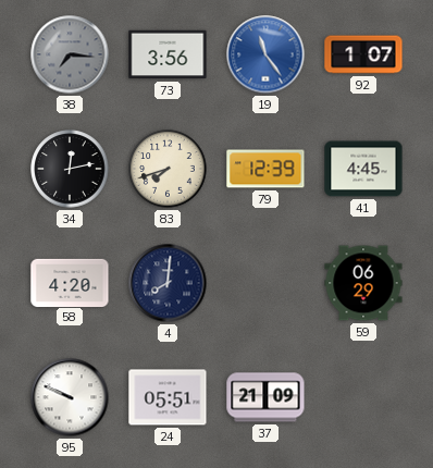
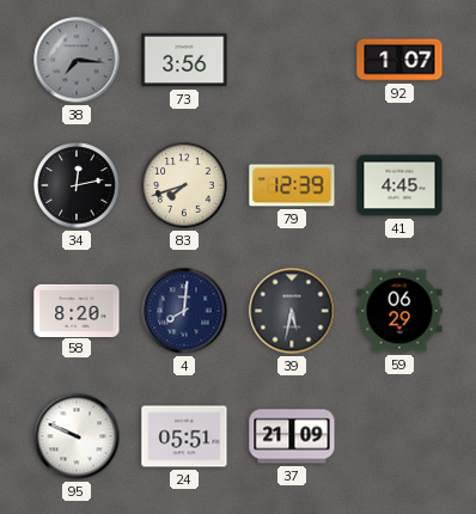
19: 11:24 -> none
58: 4:20 -> 8:20
39: none -> 5:32
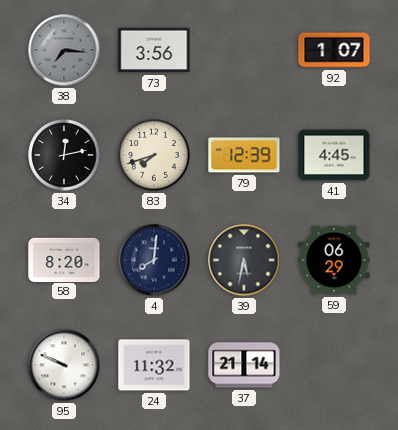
24: 05:51 -> 11:32
37: 21:09 -> 21:14
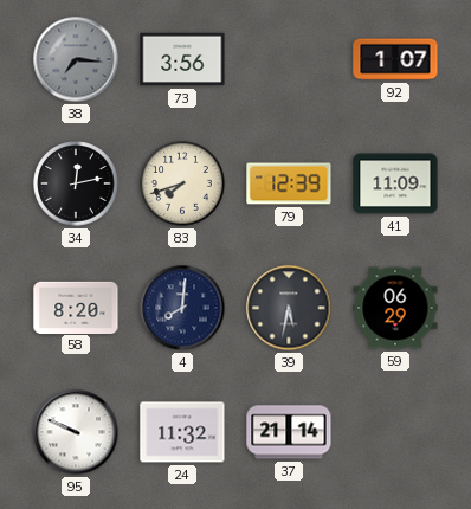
41: 4:45 -> 11:09
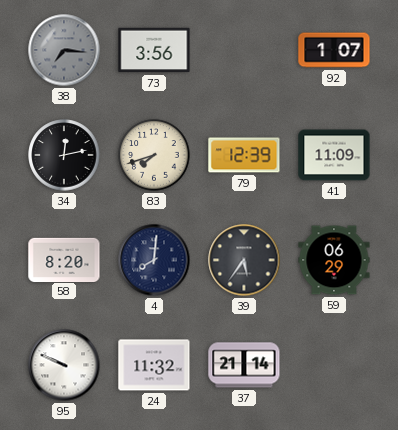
39: 5:32 -> 5:36
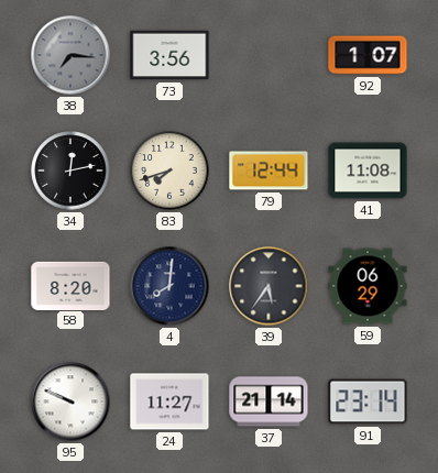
79: 12:39 -> 12:44
41: 11:09 -> 11:08
24: 11:32 -> 11:27
91: none -> 23:14
